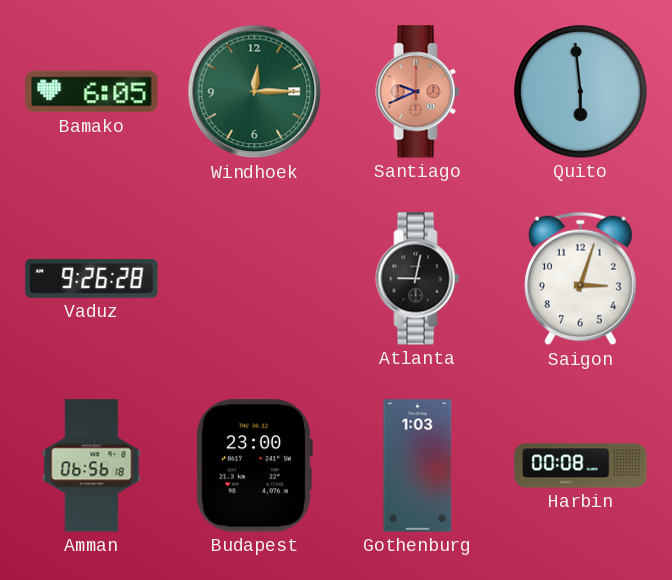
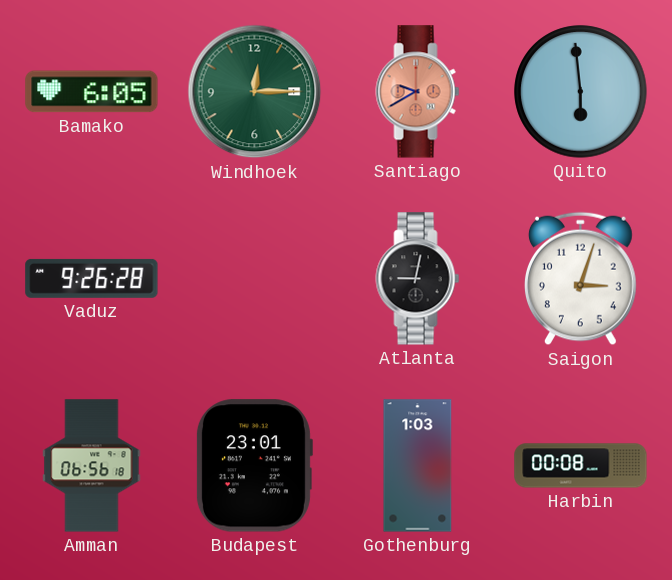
Santiago: 9:41 -> 9:40
Budapest: 23:00 -> 23:01
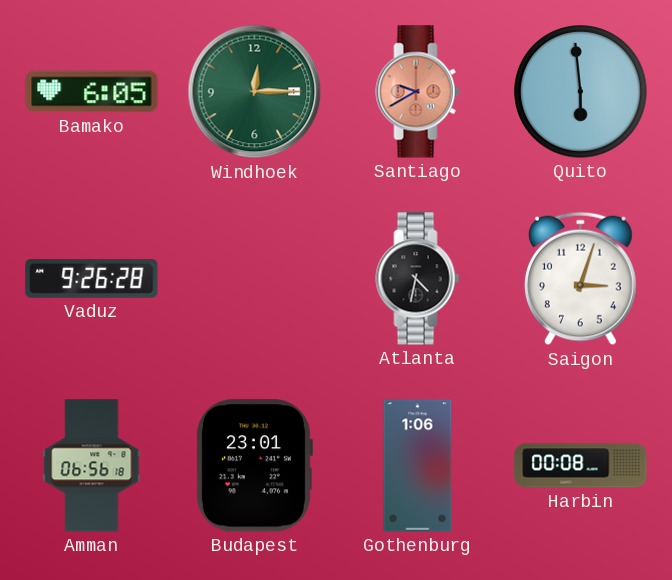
Atlanta: 9:02 -> 4:32
Gothenburg: 1:03 -> 1:06
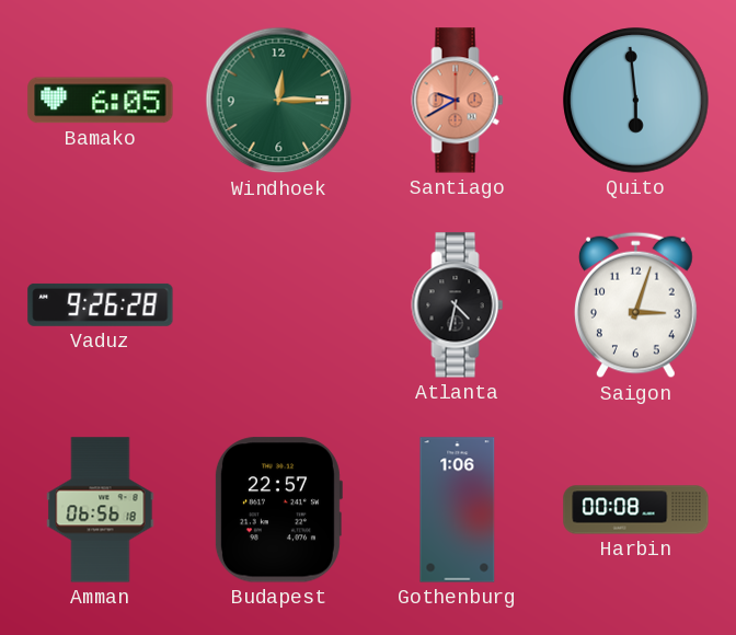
Budapest: 23:01 -> 22:57
